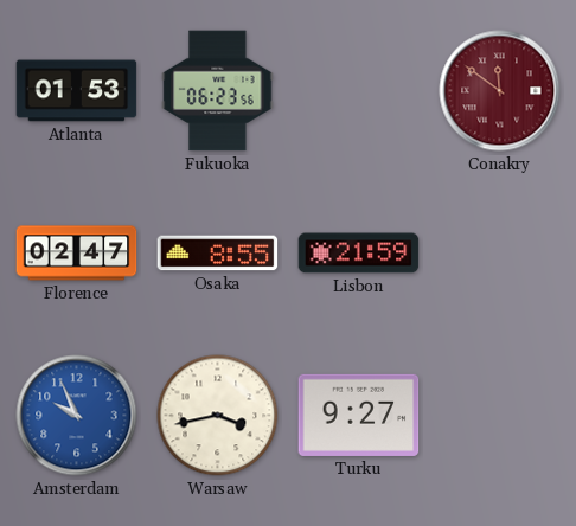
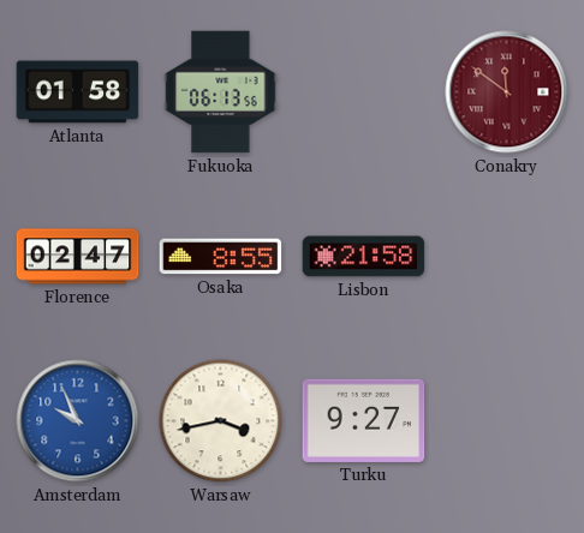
Atlanta: 01:53 -> 01:58
Fukuoka: 06:23 -> 06:13
Lisbon: 21:59 -> 21:58
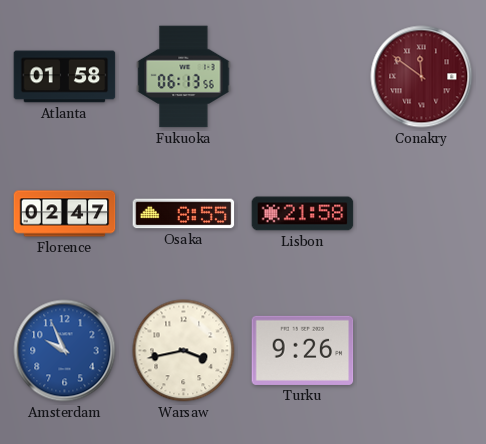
Turku: 9:27 -> 9:26
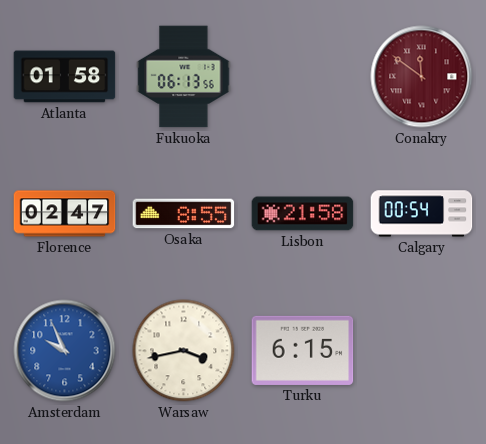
Calgary: none -> 00:54
Turku: 9:26 -> 6:15
